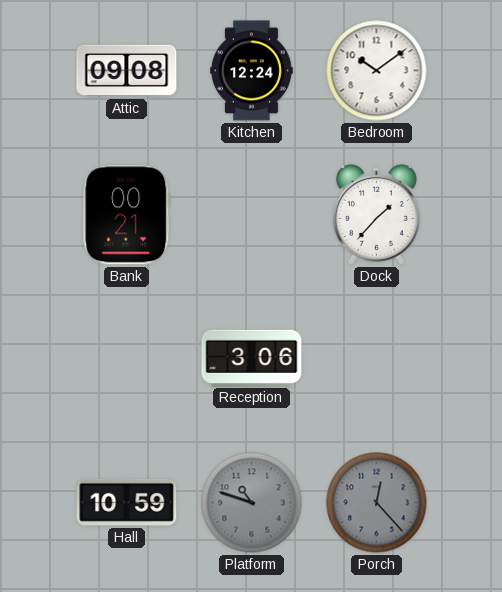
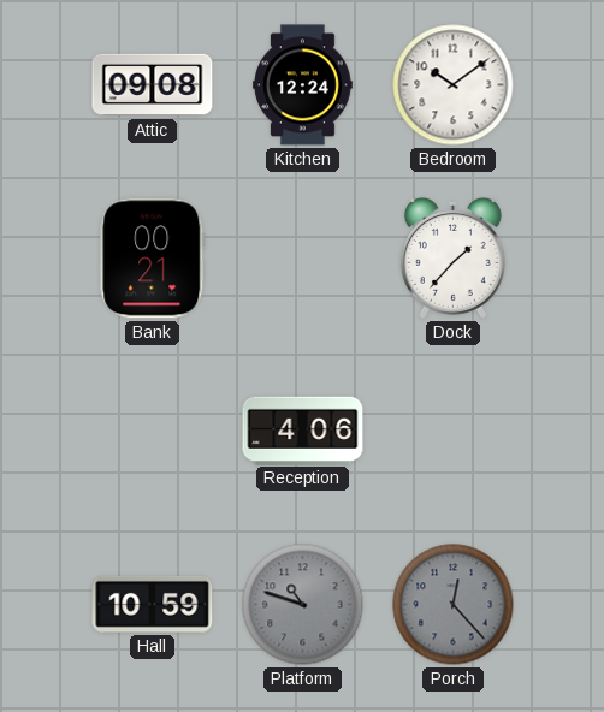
Reception: 3:06 -> 4:06
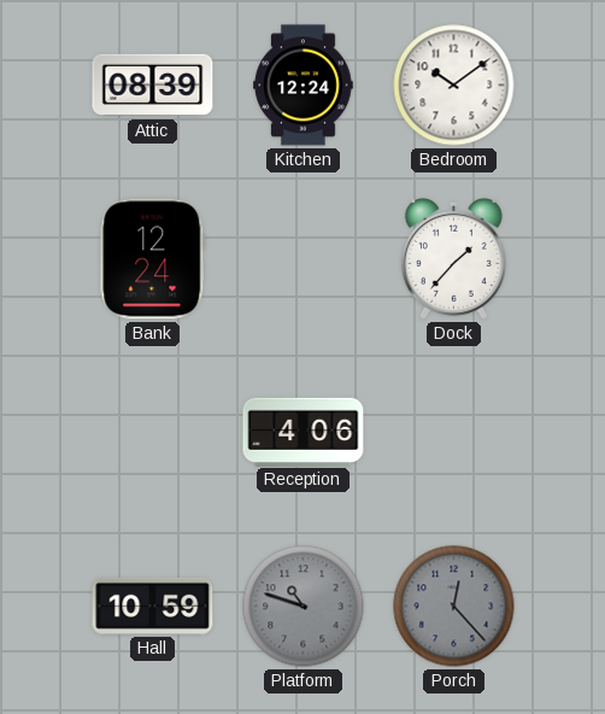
Attic: 09:08 -> 08:39
Bank: 00:21 -> 12:24
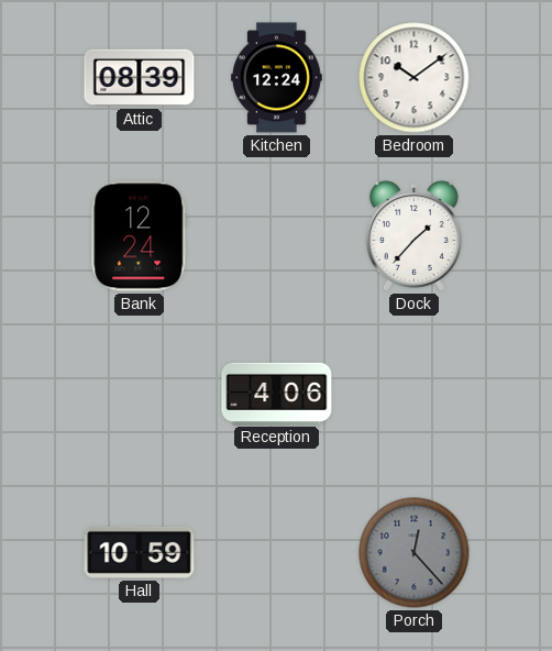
Platform: 10:48 -> none
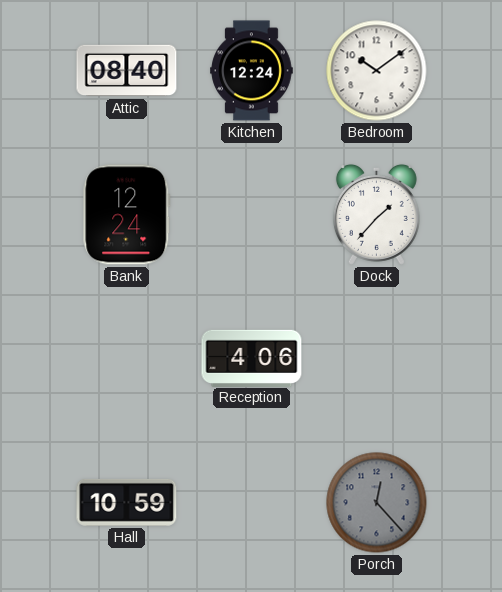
Attic: 08:39 -> 08:40
